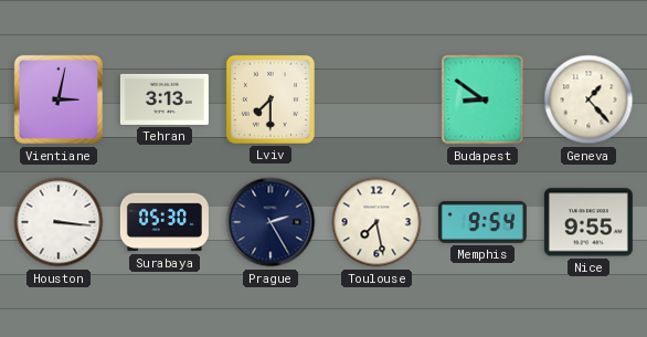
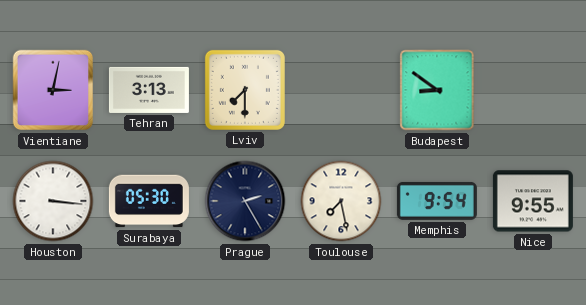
Geneva: 1:23 -> none
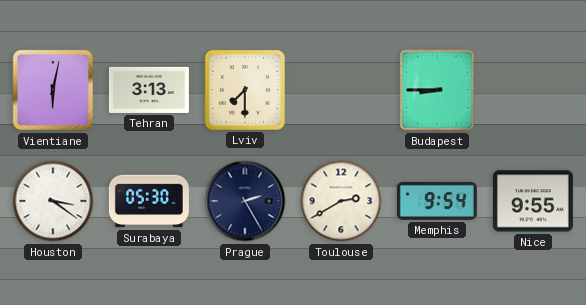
Vientiane: 3:02 -> 6:02
Budapest: 8:51 -> 8:45
Houston: 3:16 -> 3:21
Toulouse: 7:28 -> 2:40
